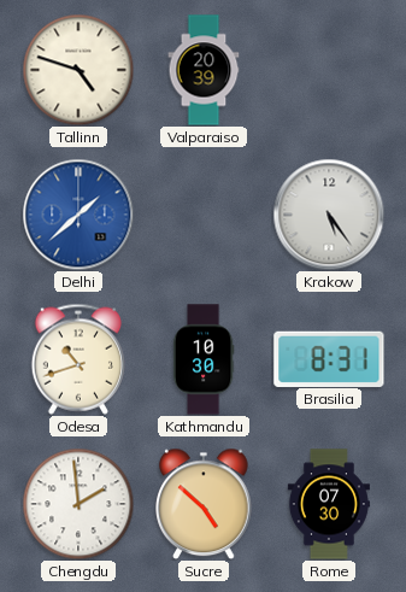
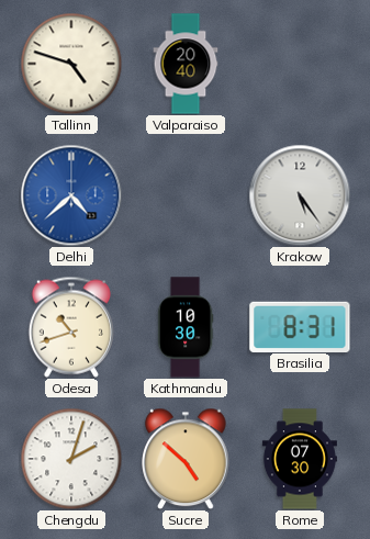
Valparaiso: 20:39 -> 20:40
Delhi: 1:38 -> 4:38
Chengdu: 1:59 -> 2:03
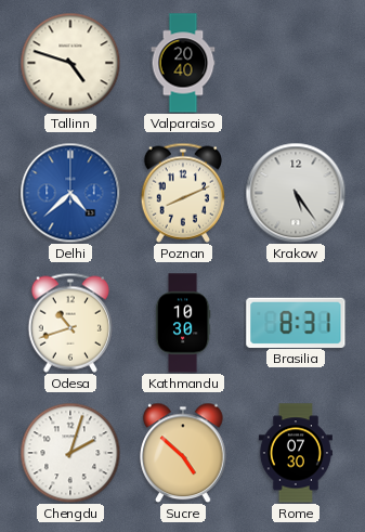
Poznan: none -> 8:11
